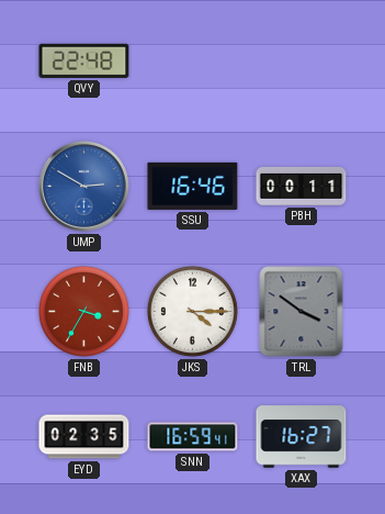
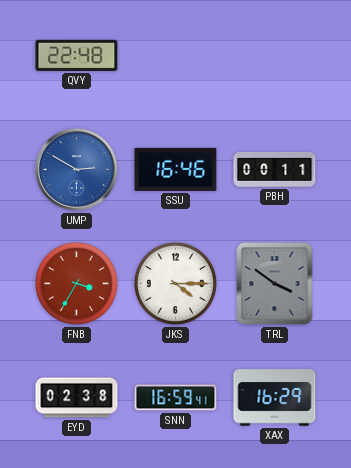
EYD: 02:35 -> 02:38
XAX: 16:27 -> 16:29
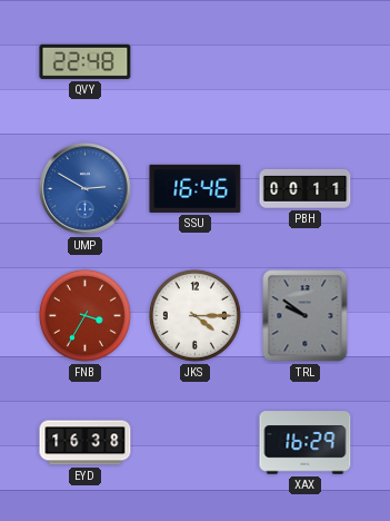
TRL: 3:51 -> 9:51
EYD: 02:38 -> 16:38
SNN: 16:59 -> none
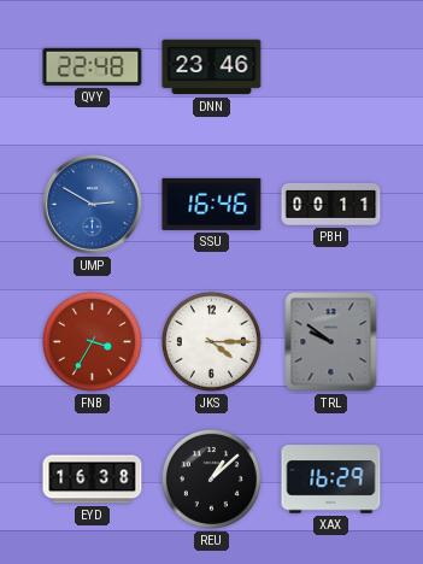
DNN: none -> 23:46
REU: none -> 1:08
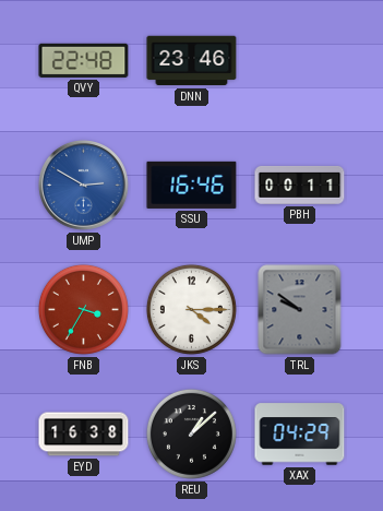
XAX: 16:29 -> 04:29
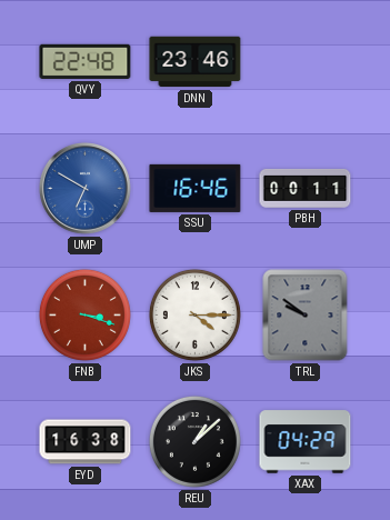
UMP: 2:50 -> 6:50
FNB: 3:35 -> 3:18
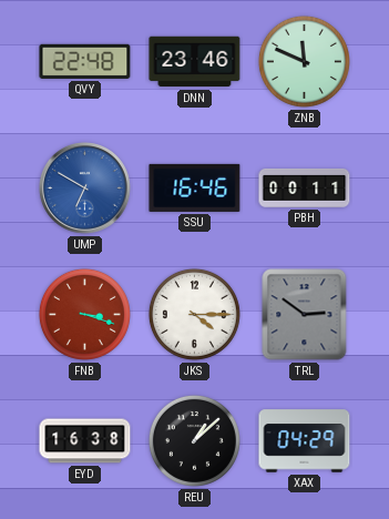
ZNB: none -> 11:49
TRL: 9:51 -> 2:51
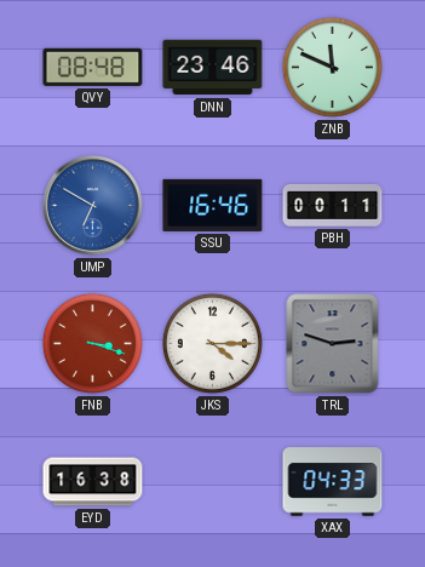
QVY: 22:48 -> 08:48
TRL: 2:51 -> 2:48
REU: 1:08 -> none
XAX: 04:29 -> 04:33
